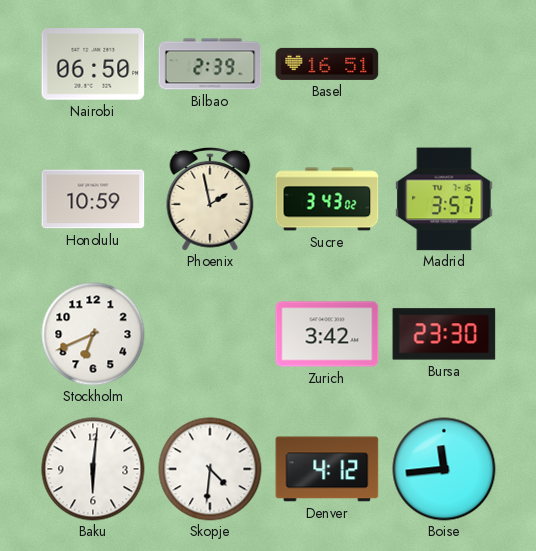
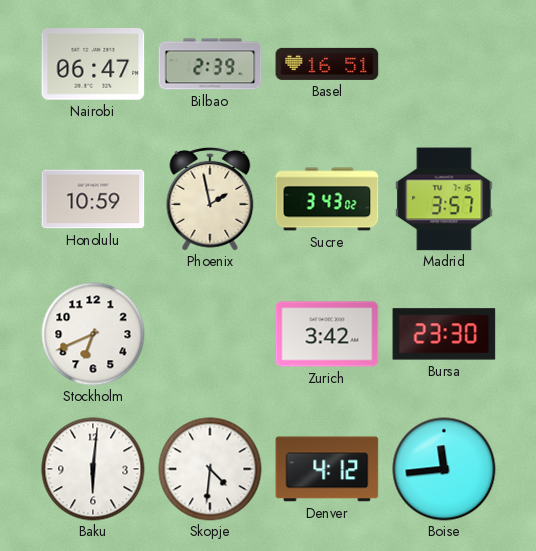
Nairobi: 06:50 -> 06:47
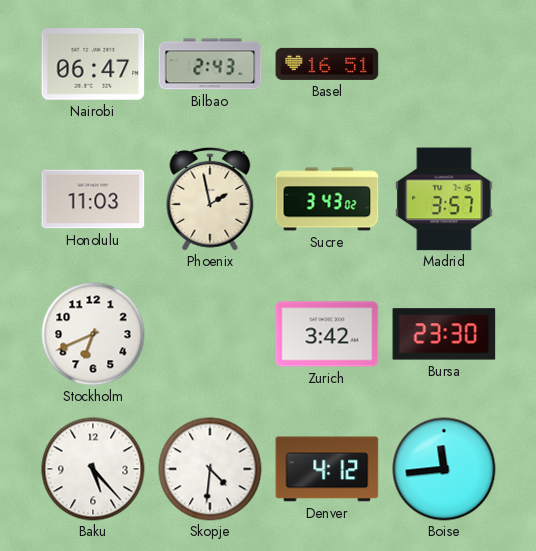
Bilbao: 2:39 -> 2:43
Honolulu: 10:59 -> 11:03
Baku: 6:01 -> 5:23
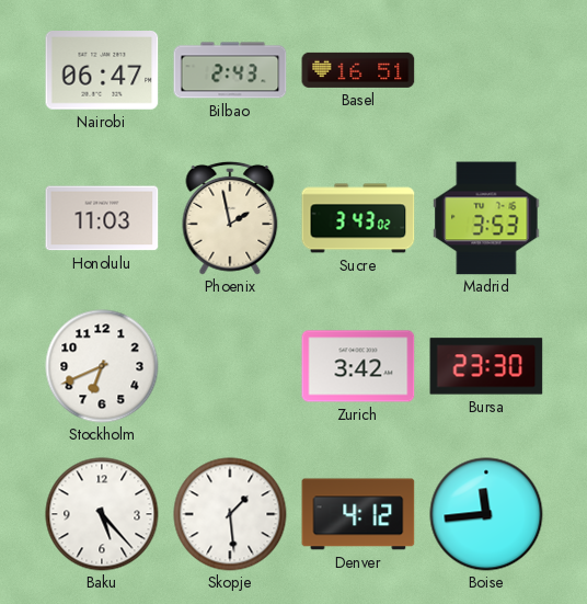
Madrid: 3:57 -> 3:53
Skopje: 4:31 -> 1:29
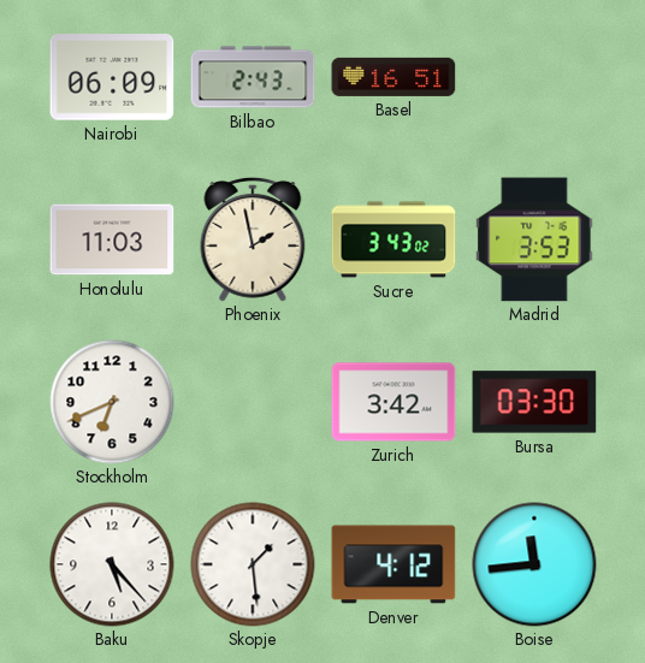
Nairobi: 06:47 -> 06:09
Bursa: 23:30 -> 03:30
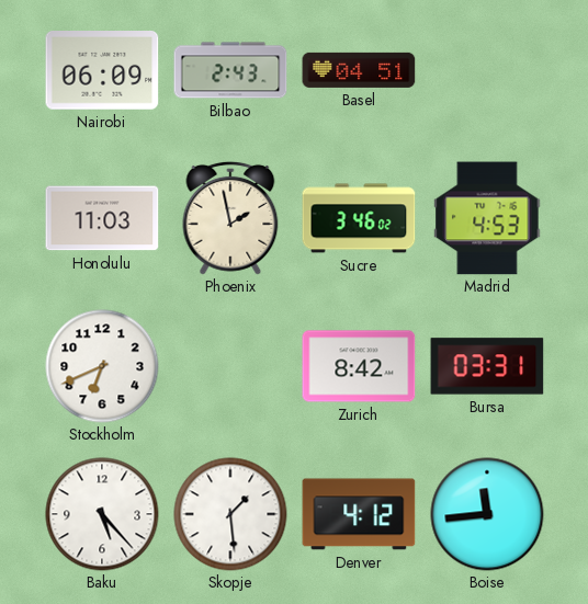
Basel: 16:51 -> 04:51
Sucre: 3:43 -> 3:46
Madrid: 3:53 -> 4:53
Zurich: 3:42 -> 8:42
Bursa: 03:30 -> 03:31
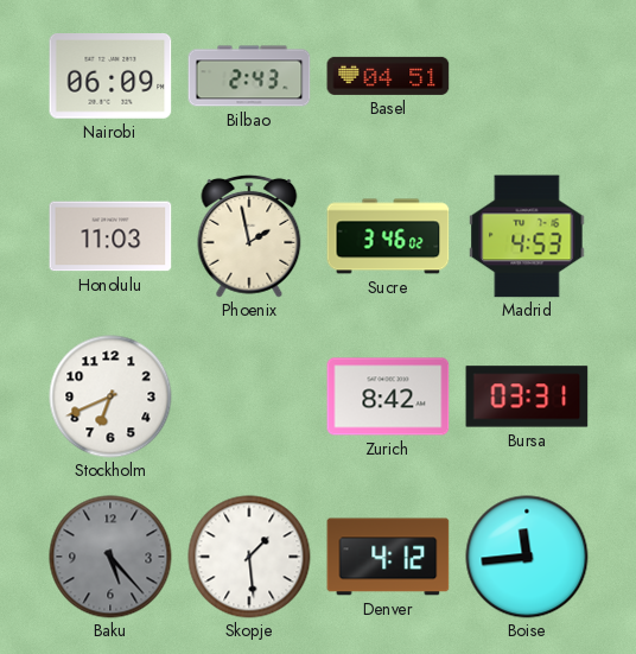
Baku dial: white -> grey
